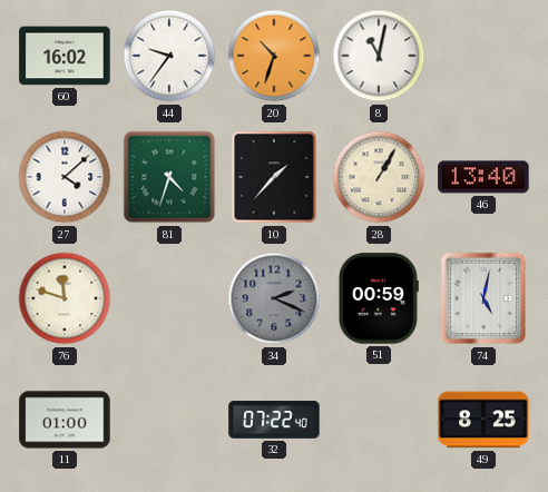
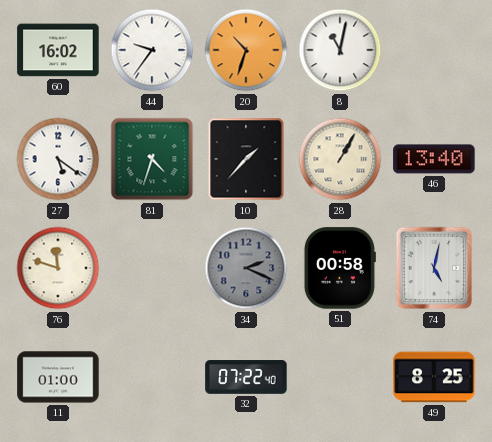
27: 4:08 -> 5:21
51: 00:59 -> 00:58
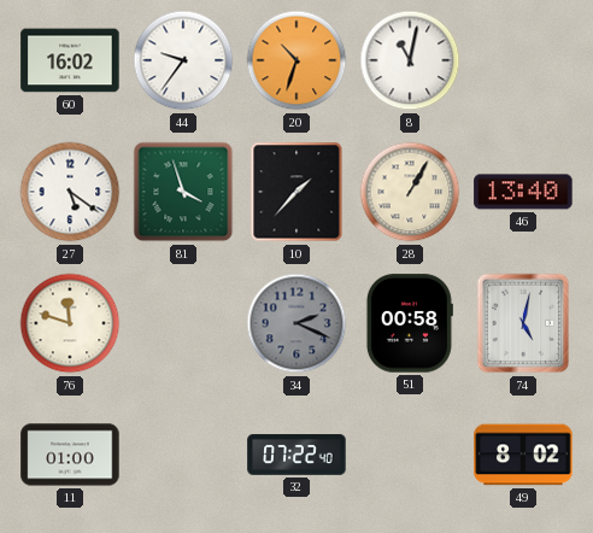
81: 4:33 -> 3:57
49: 8:25 -> 8:02
